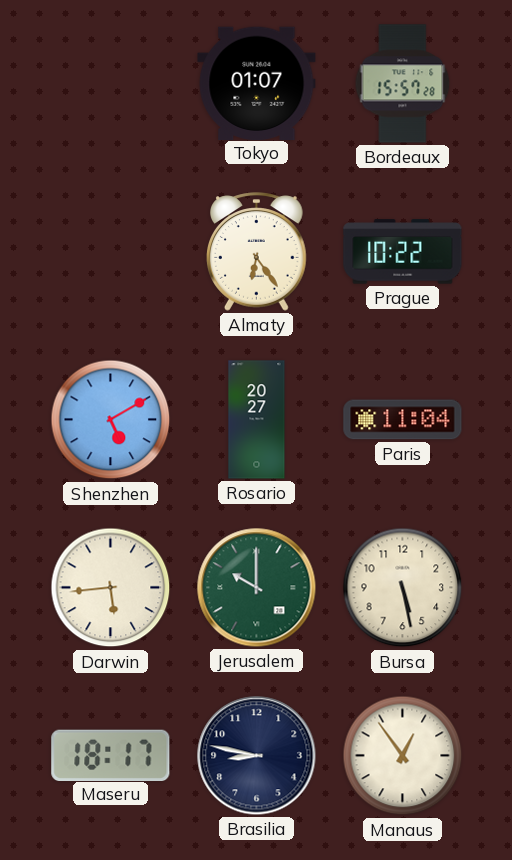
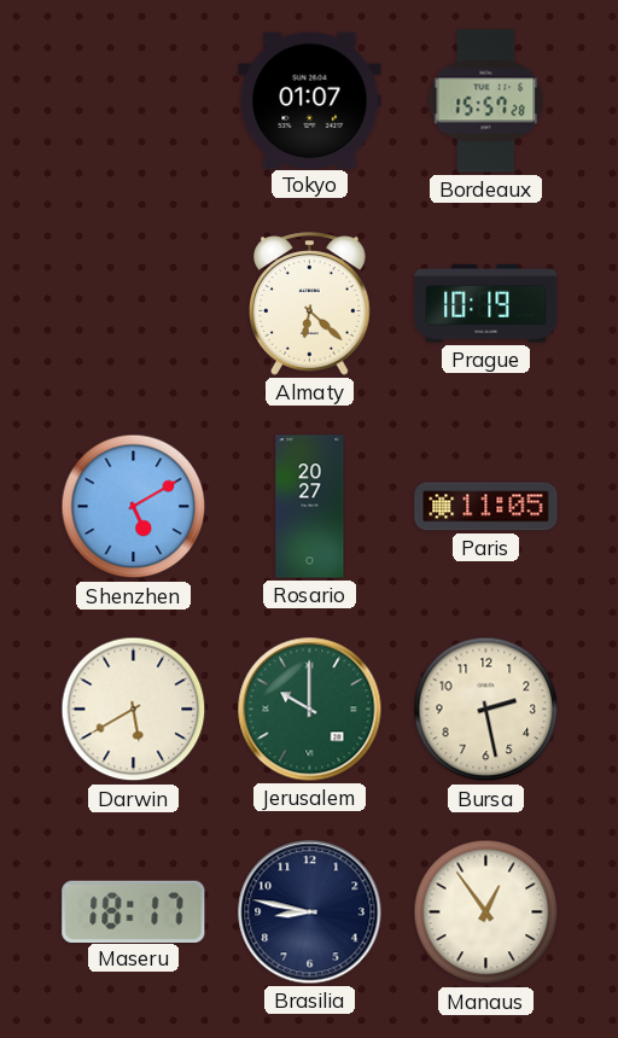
Almaty: 6:24 -> 6:22
Prague: 10:22 -> 10:19
Paris: 11:04 -> 11:05
Darwin: 5:44 -> 5:40
Bursa: 5:28 -> 2:28
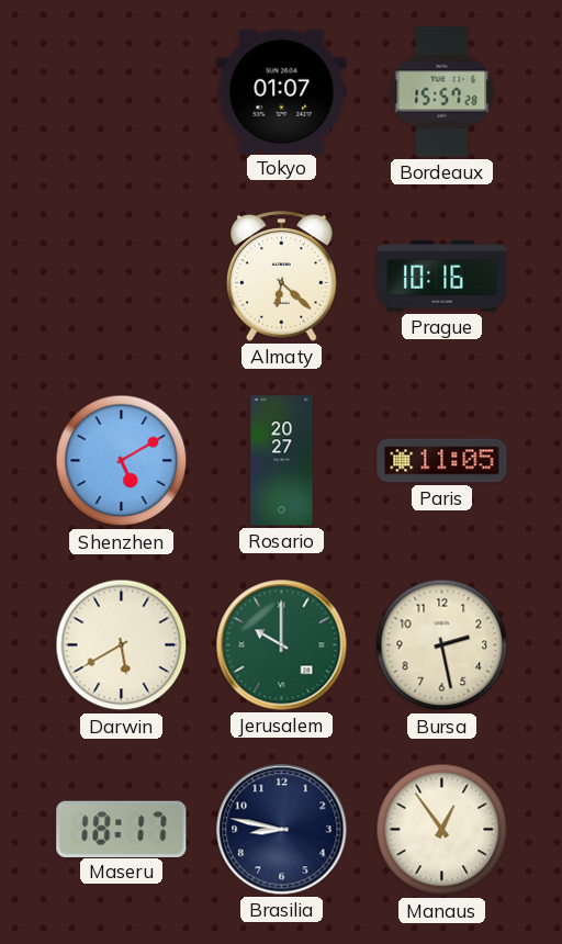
Prague: 10:19 -> 10:16
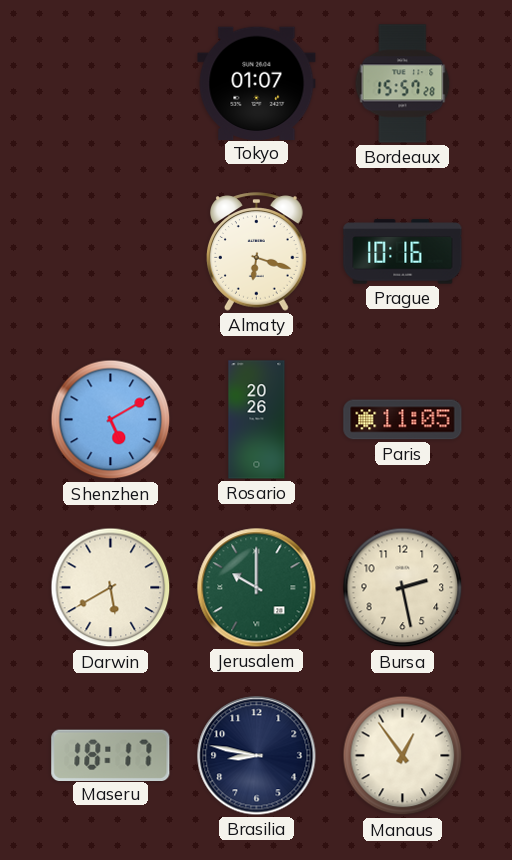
Almaty: 6:22 -> 6:18
Rosario: 20:27 -> 20:26
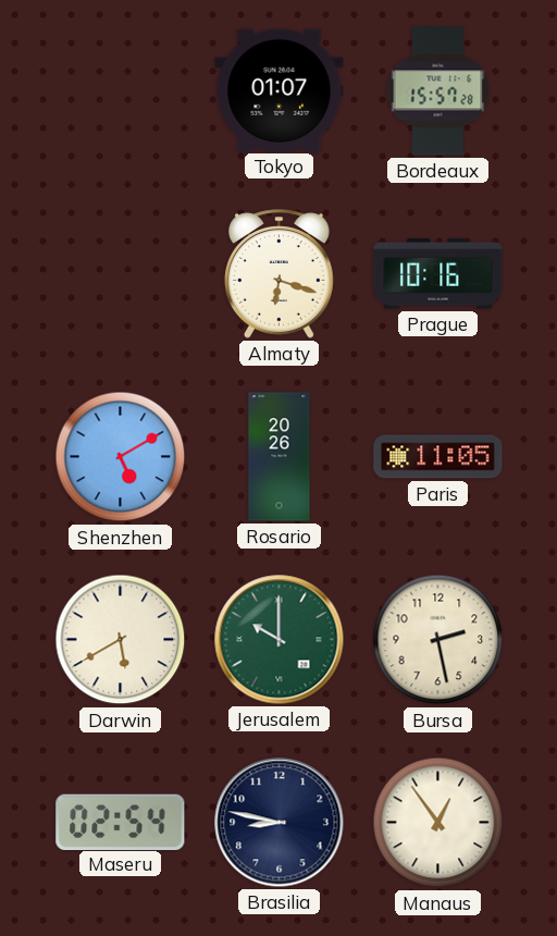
Maseru: 18:17 -> 02:54
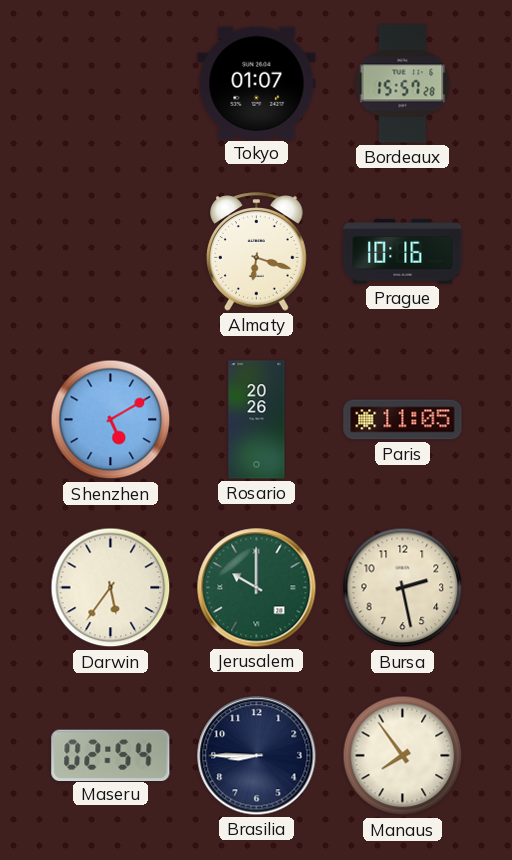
Darwin: 5:40 -> 5:36
Brasilia: 8:47 -> 8:45
Manaus: 12:54 -> 7:54
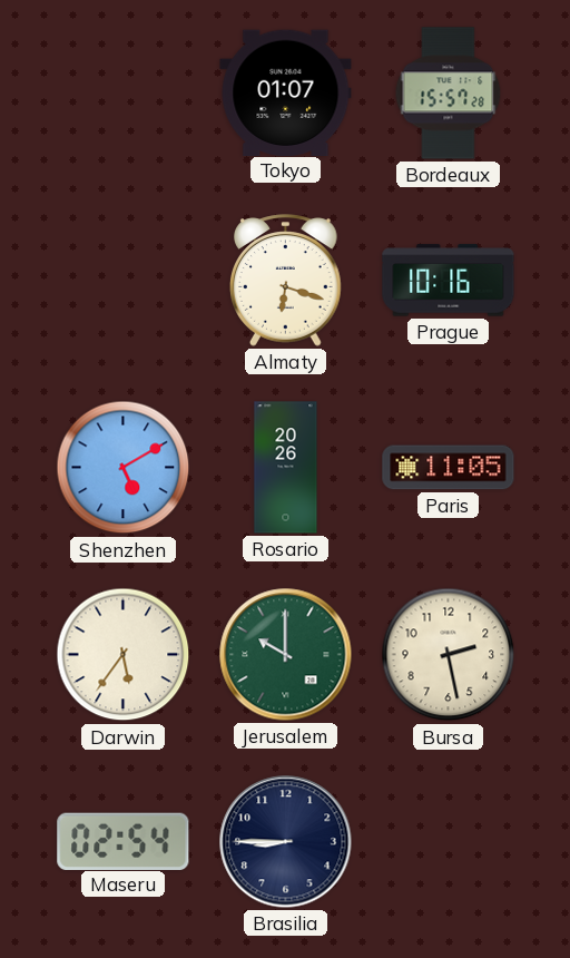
Manaus: 7:54 -> none
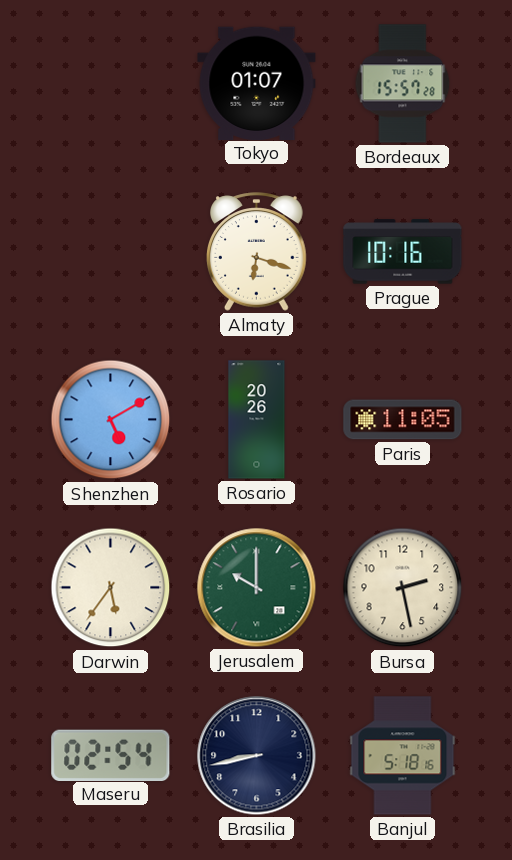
Brasilia: 8:45 -> 8:43
Banjul: none -> 5:18
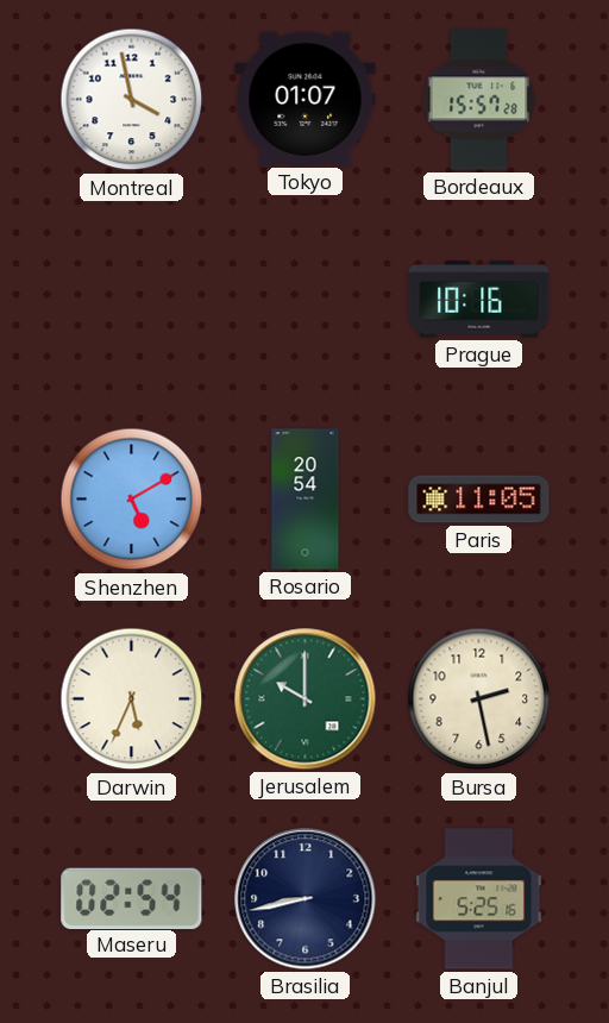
Montreal: none -> 3:58
Almaty: 6:18 -> none
Rosario: 20:26 -> 20:54
Darwin: 5:36 -> 5:34
Banjul: 5:18 -> 5:25
